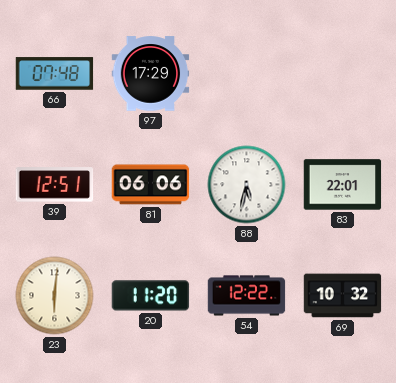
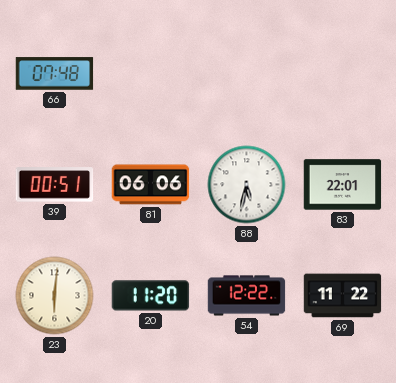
97: 17:29 -> none
39: 12:51 -> 00:51
69: 10:32 -> 11:22
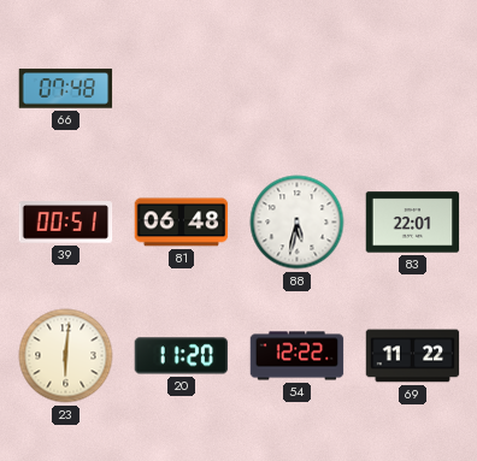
81: 06:06 -> 06:48
